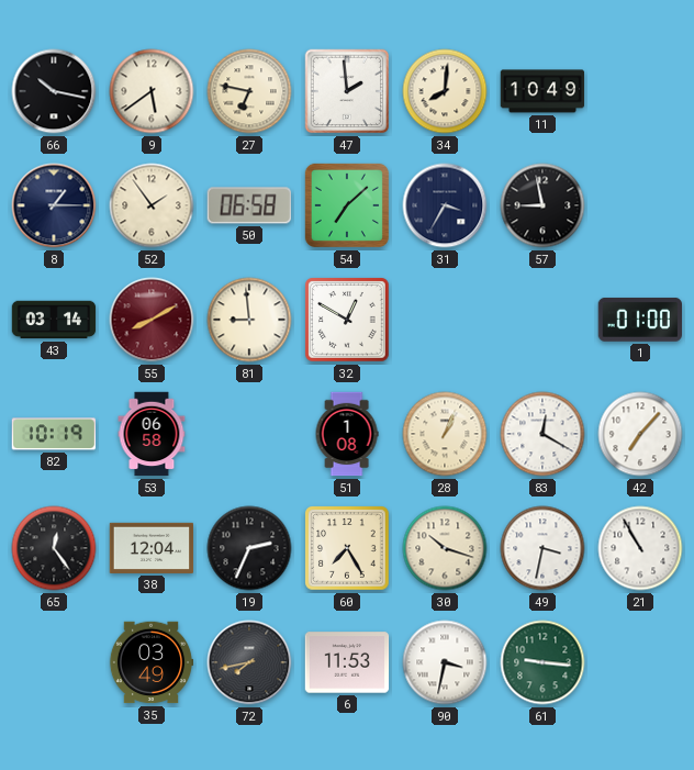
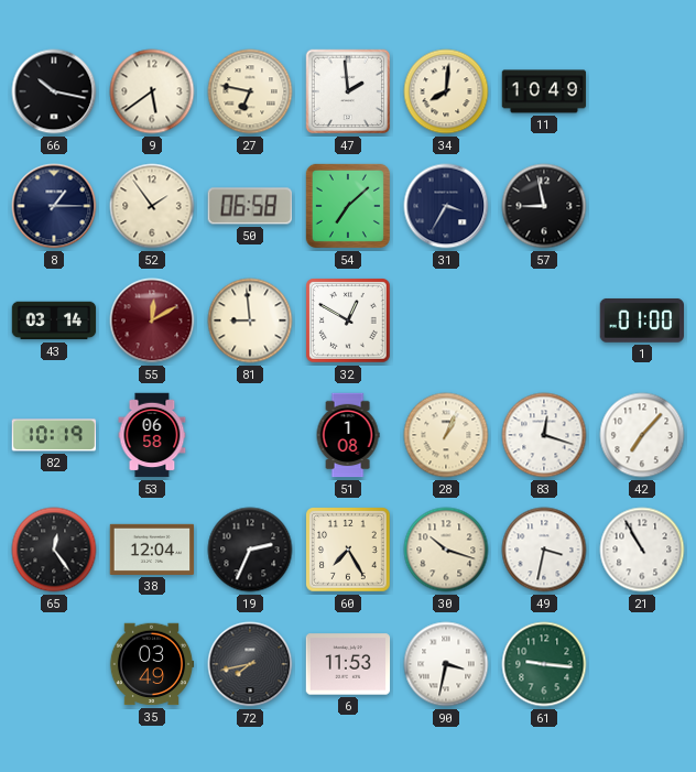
55: 8:10 -> 12:10
83: 12:20 -> 12:18
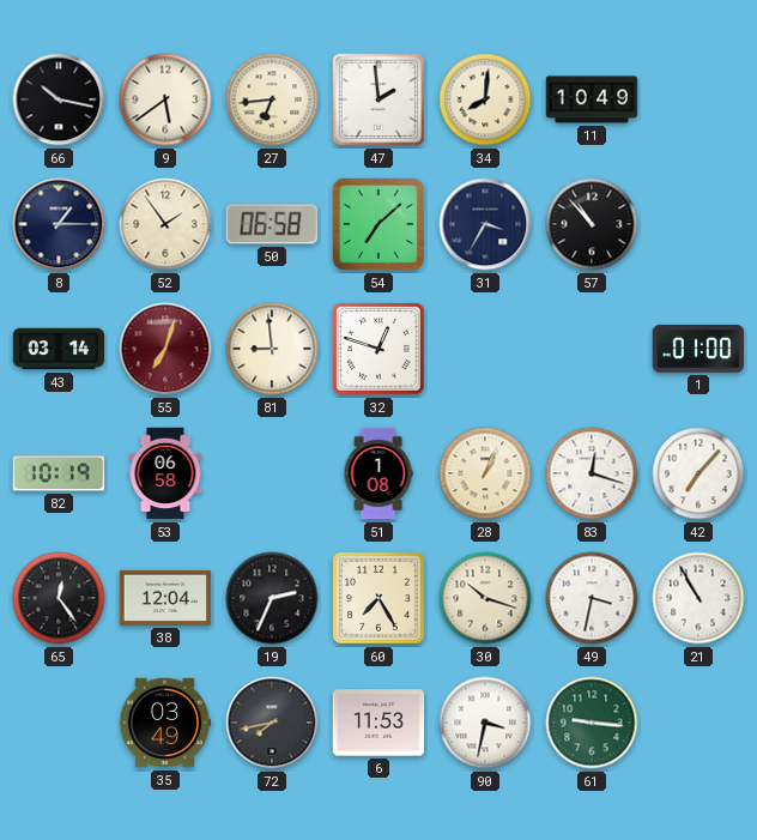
27: 6:47 -> 6:44
57: 8:58 -> 10:53
55: 12:10 -> 7:03
32: 12:50 -> 12:48
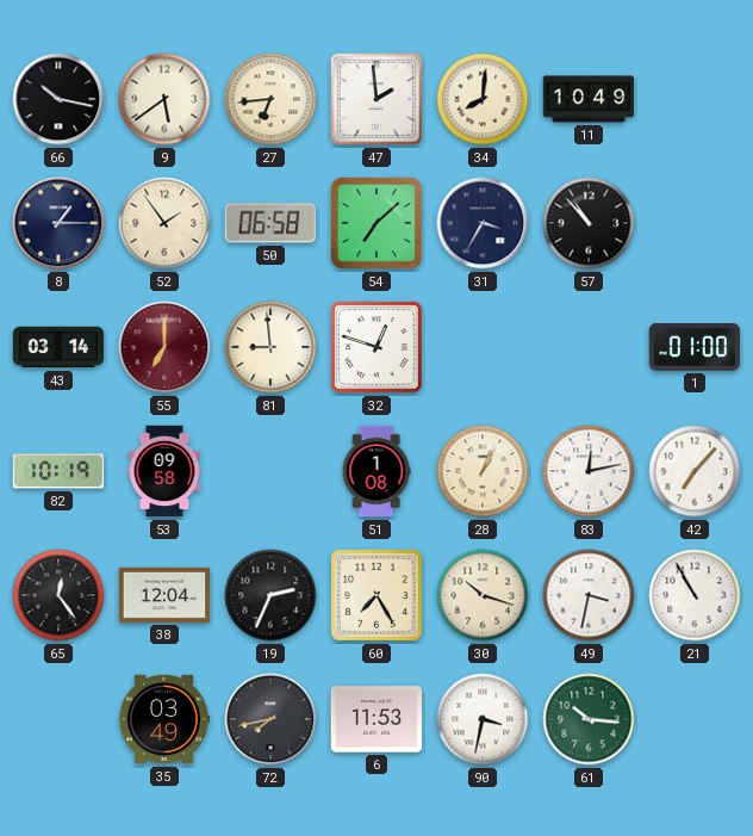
55: 7:03 -> 7:00
53: 06:58 -> 09:58
83: 12:18 -> 12:13
61: 9:16 -> 10:16
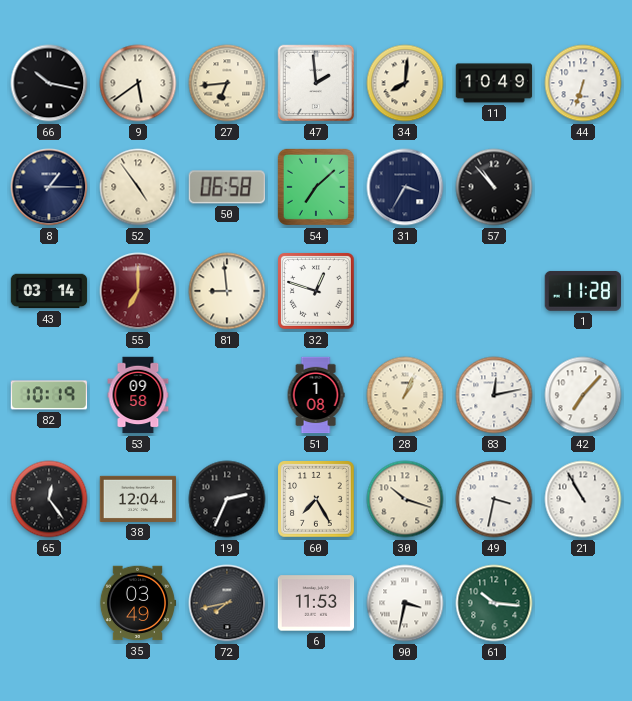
44: none -> 6:33
52: 1:54 -> 4:54
1: 01:00 -> 11:28
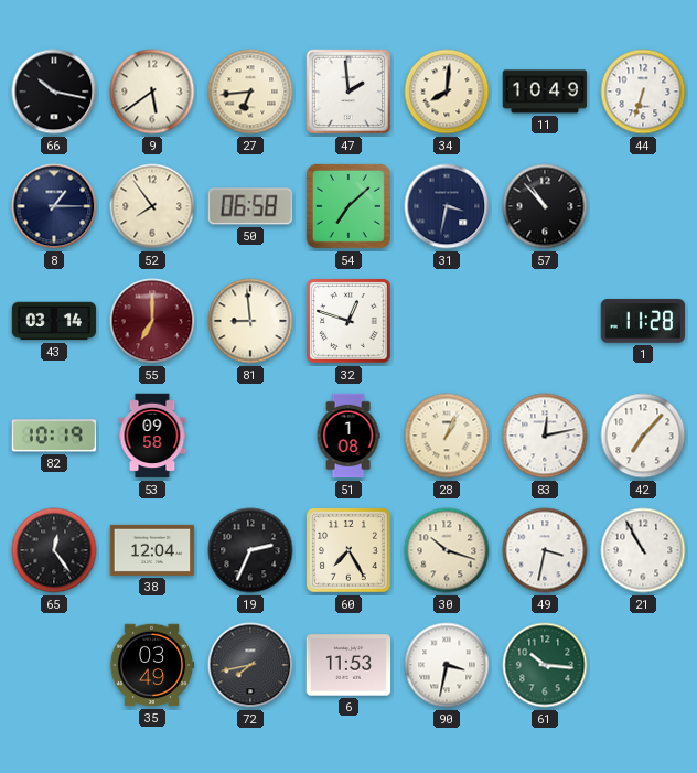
52: 4:54 -> 7:54
31: 3:35 -> 3:32
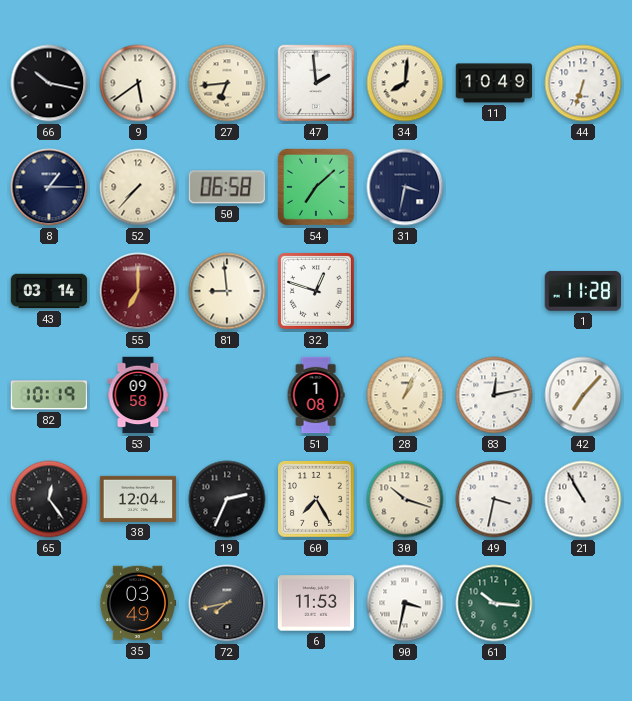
52: 7:54 -> 7:37
57: 10:53 -> none
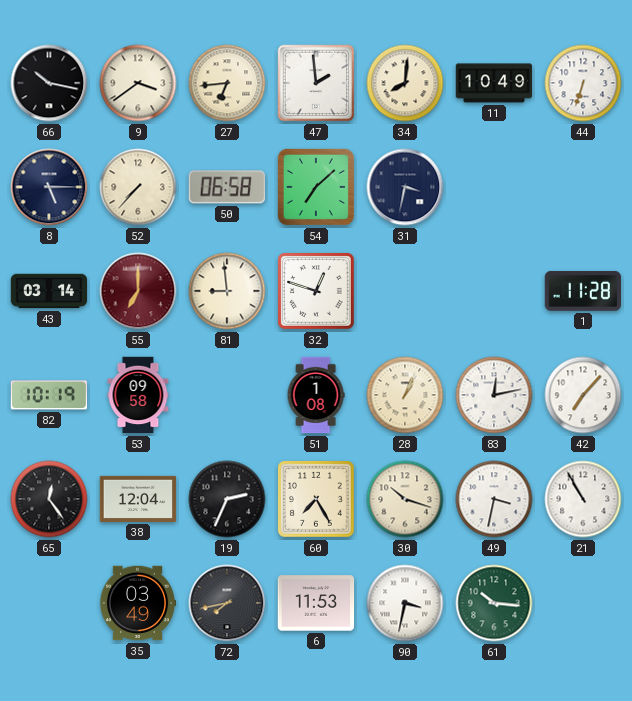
9: 5:39 -> 3:39
8: 1:15 -> 5:15
